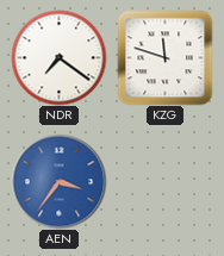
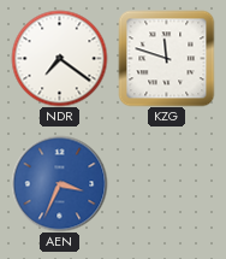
AEN: 3:36 -> 3:34
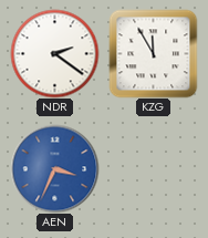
NDR: 7:21 -> 2:21
KZG: 11:48 -> 11:55
